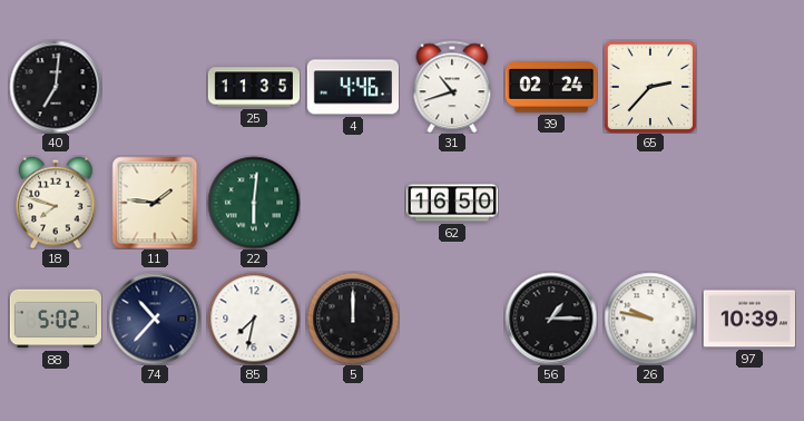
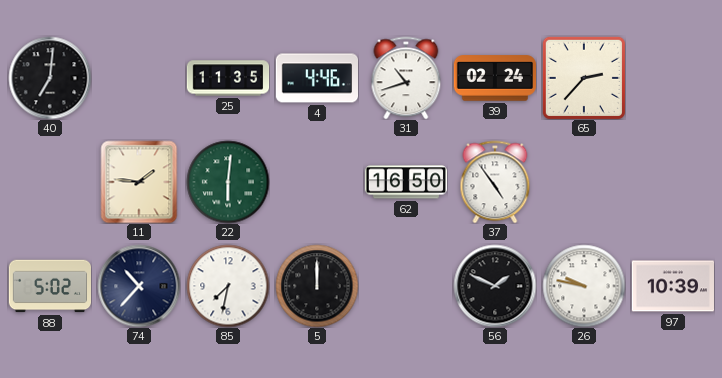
18: 7:48 -> none
37: none -> 4:54
56: 1:15 -> 1:49
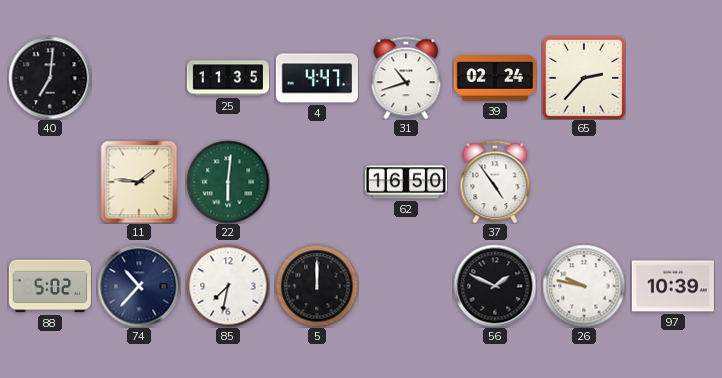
4: 4:46 -> 4:47
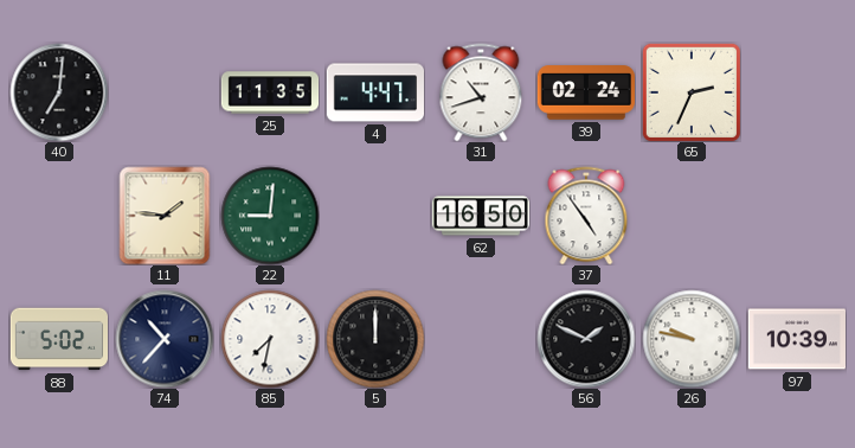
65: 2:37 -> 2:34
22: 6:01 -> 9:01
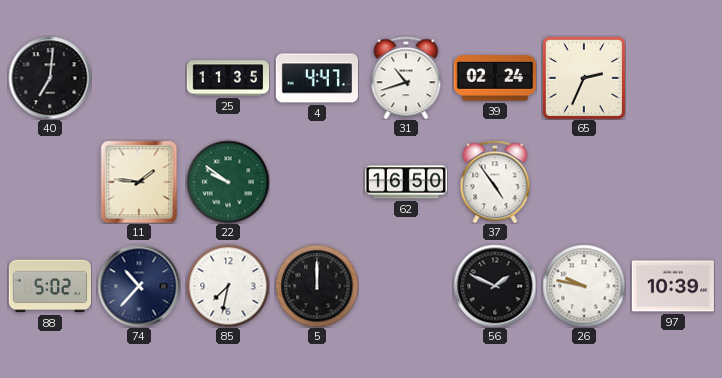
22: 9:01 -> 9:51
